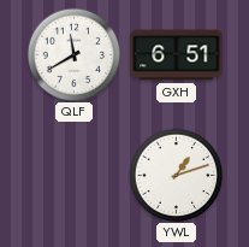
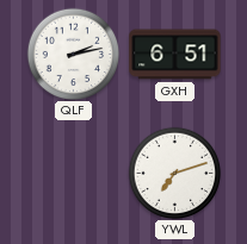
QLF: 11:40 -> 2:13
YWL: 1:12 -> 7:12
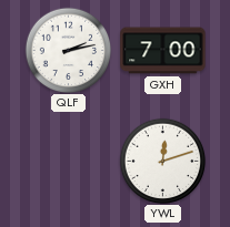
GXH: 6:51 -> 7:00
YWL: 7:12 -> 12:12
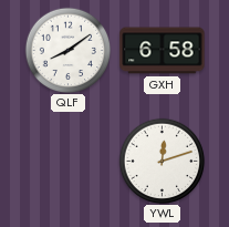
QLF: 2:13 -> 8:09
GXH: 7:00 -> 6:58
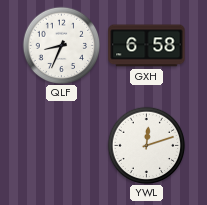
QLF: 8:09 -> 8:34
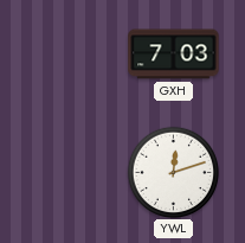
QLF: 8:34 -> none
GXH: 6:58 -> 7:03
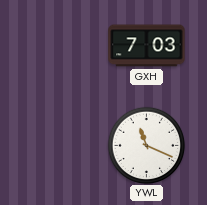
YWL: 12:12 -> 11:19
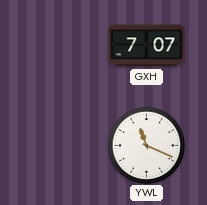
GXH: 7:03 -> 7:07
